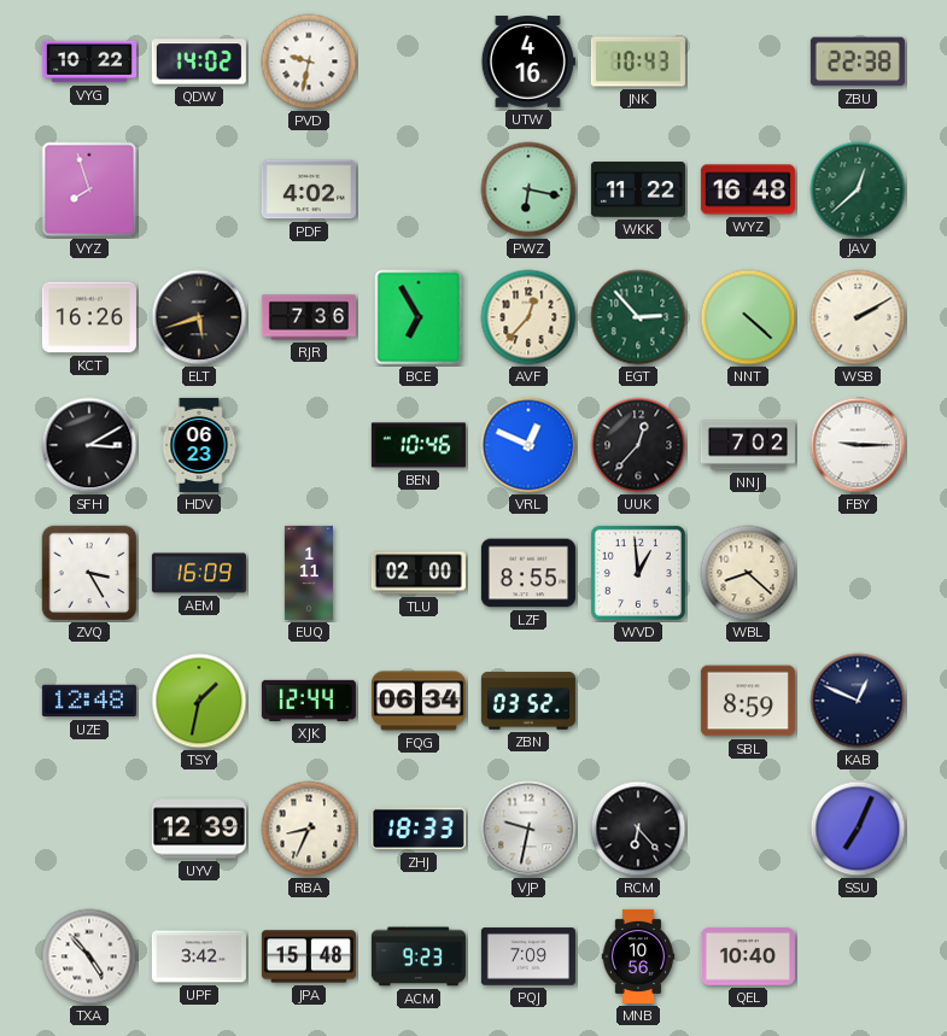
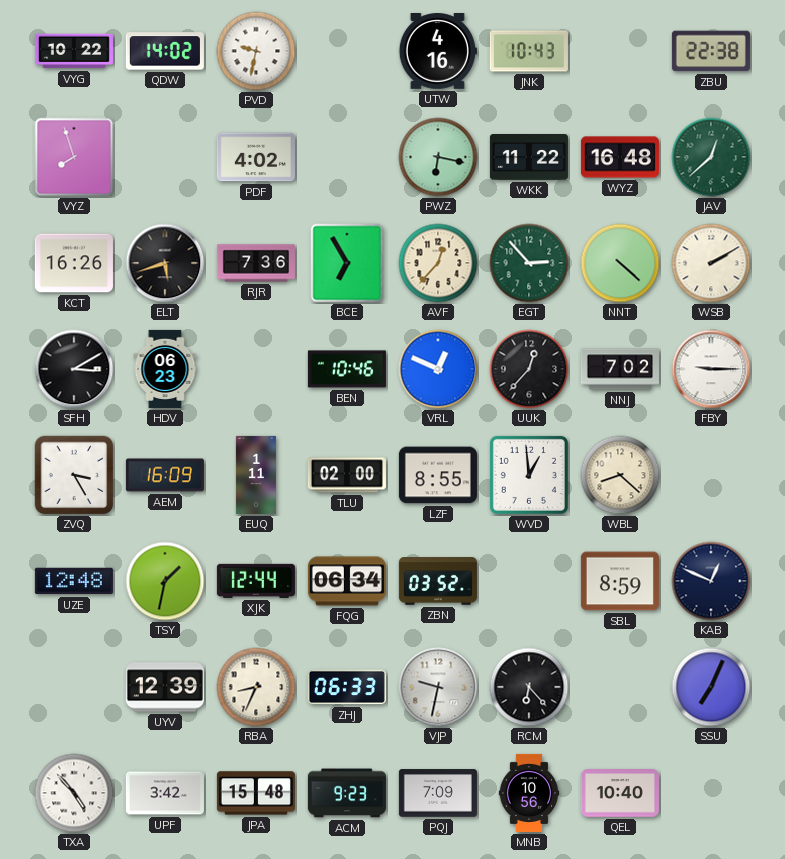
ZHJ: 18:33 -> 06:33
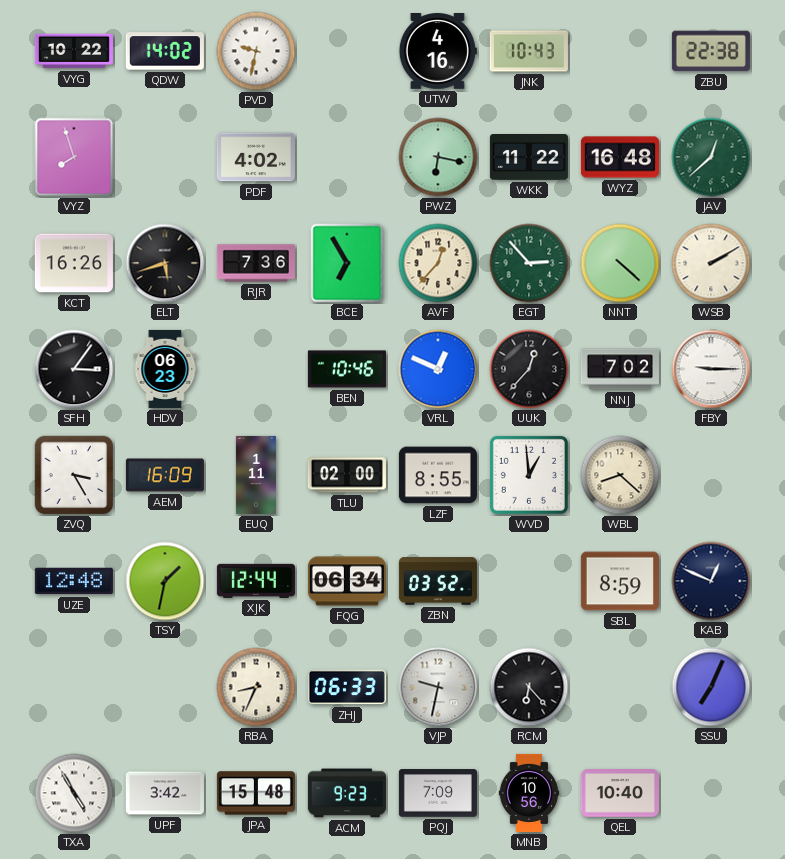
SFH: 3:10 -> 3:06
UYV: 12:39 -> none
TXA: 4:53 -> 4:55
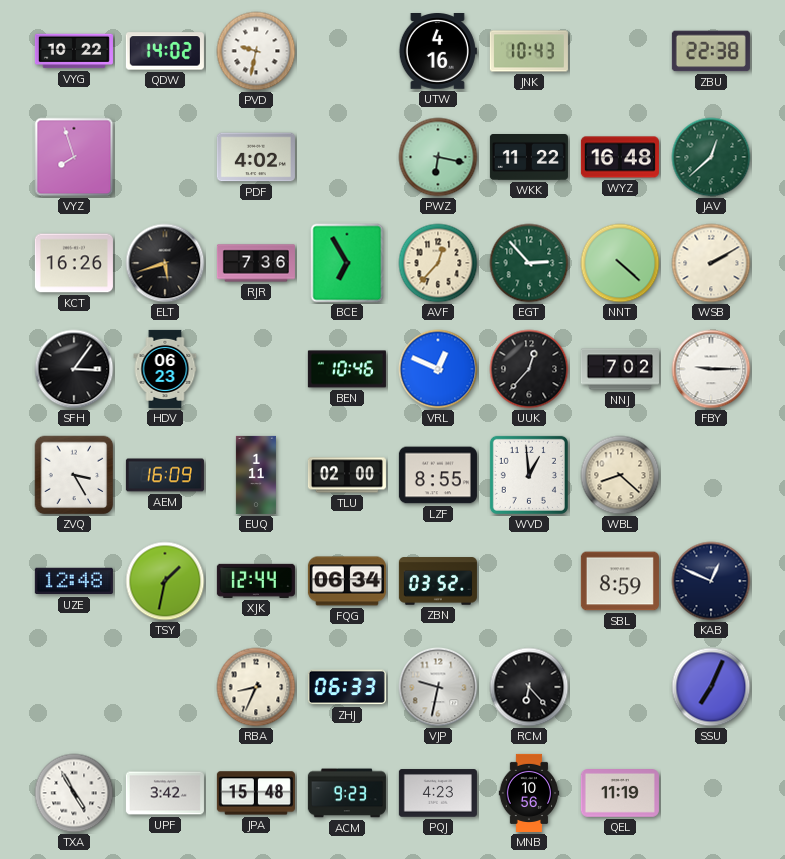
PQJ: 7:09 -> 4:23
QEL: 10:40 -> 11:19
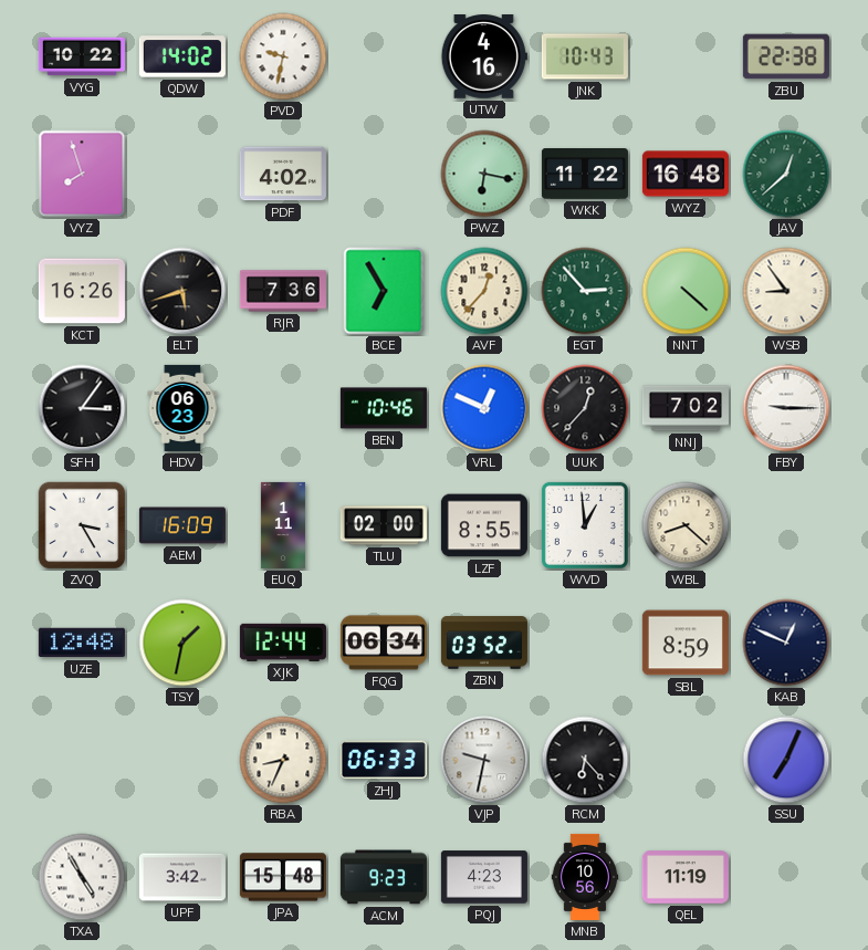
WSB: 2:10 -> 8:54
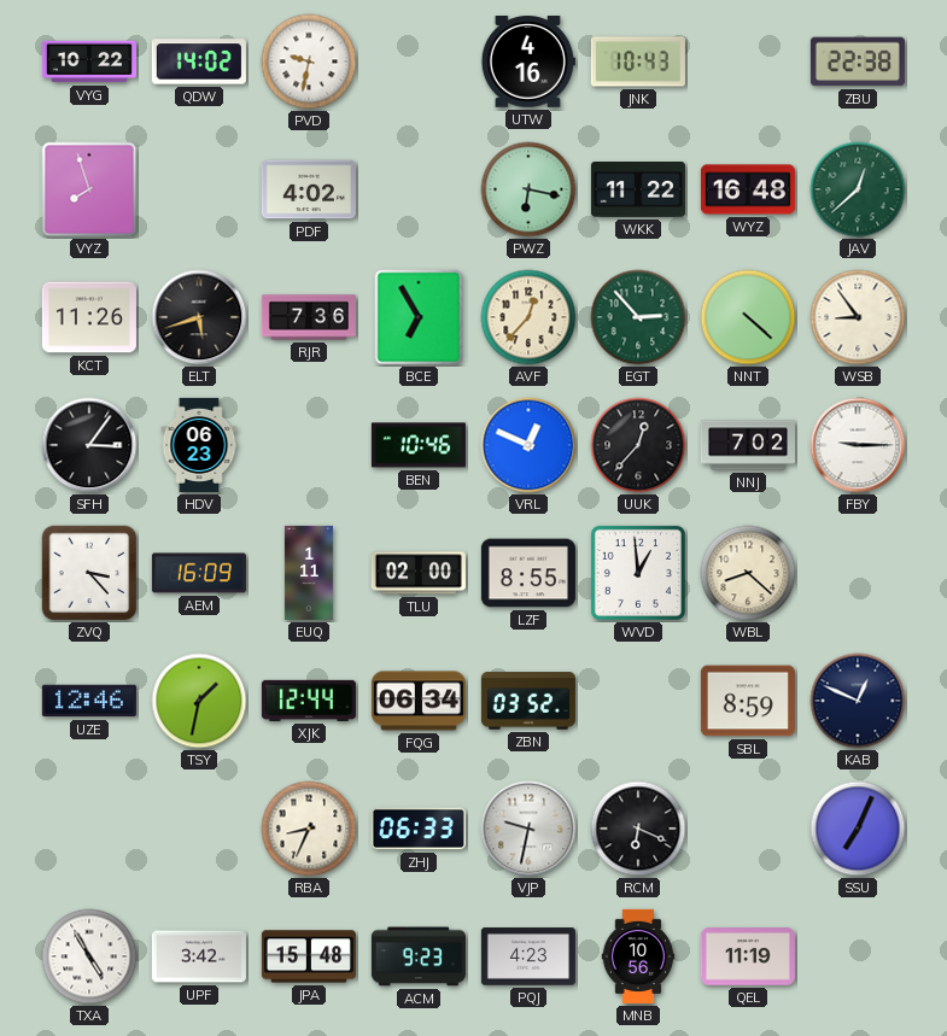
KCT: 16:26 -> 11:26
ZVQ: 3:25 -> 3:23
UZE: 12:48 -> 12:46
RCM: 6:23 -> 6:19
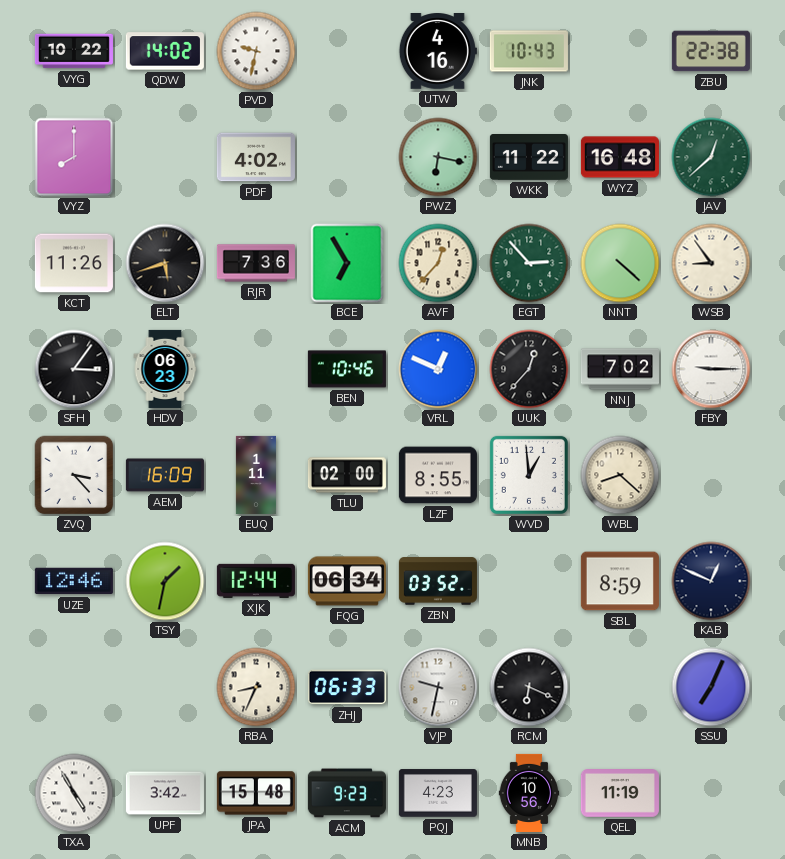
VYZ: 7:57 -> 8:00
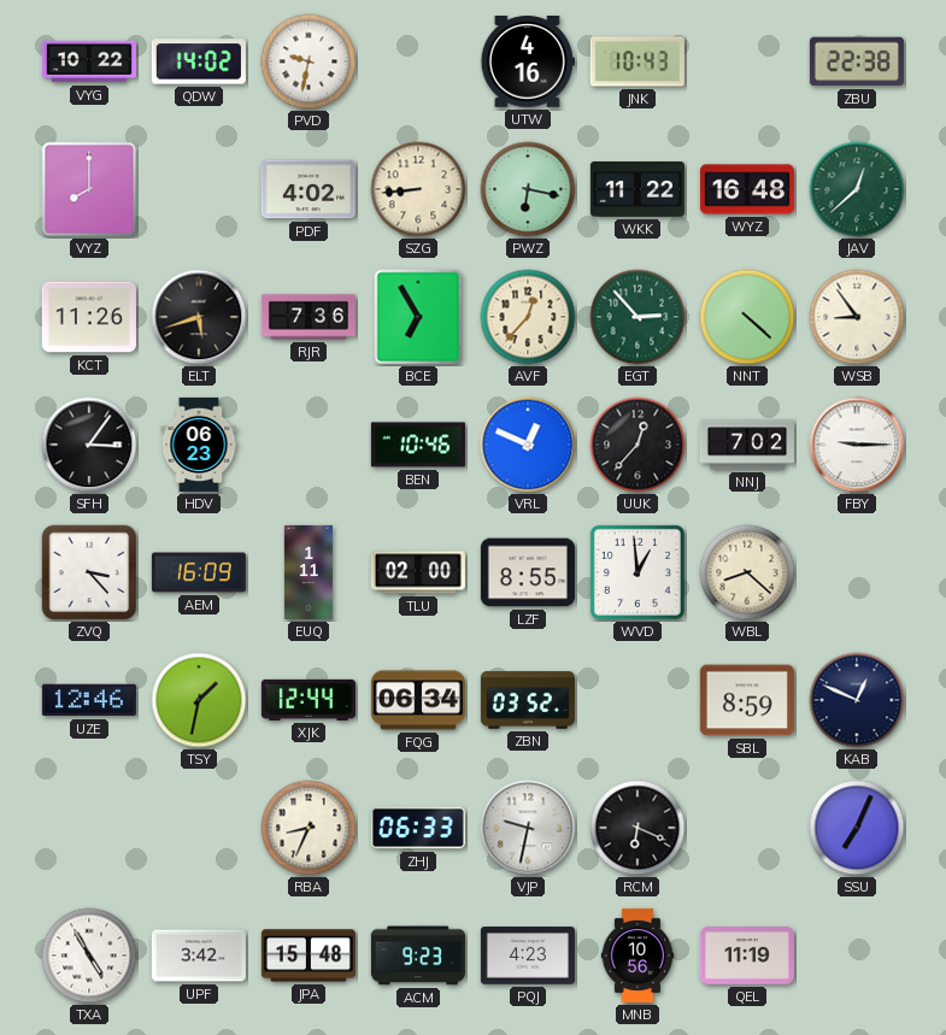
SZG: none -> 8:44
